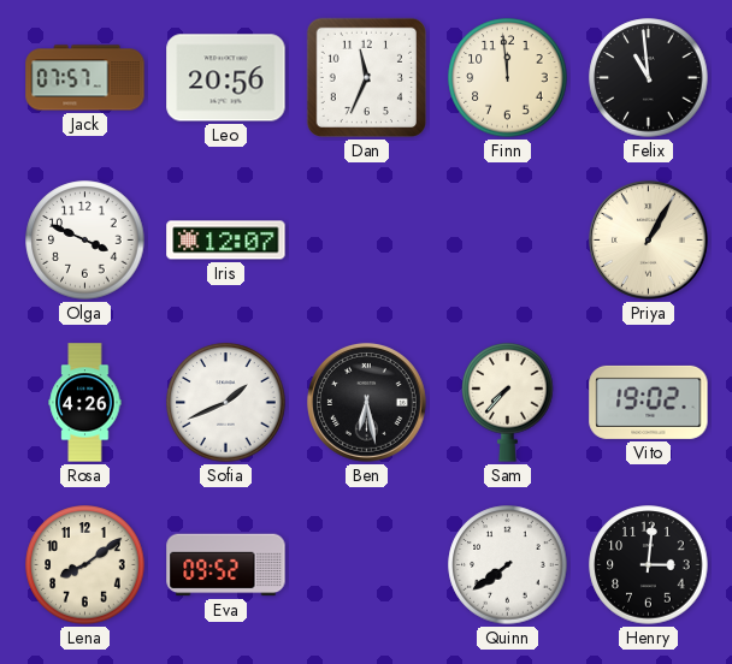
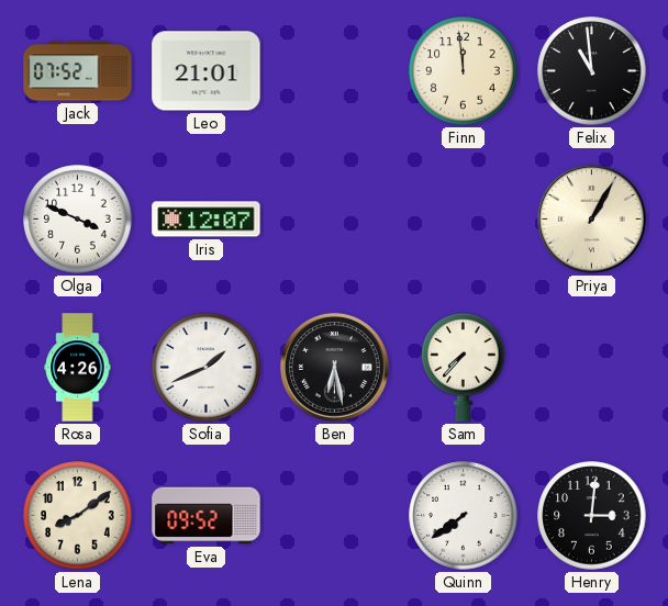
Jack: 07:57 -> 07:52
Leo: 20:56 -> 21:01
Dan: 11:34 -> none
Vito: 19:02 -> none
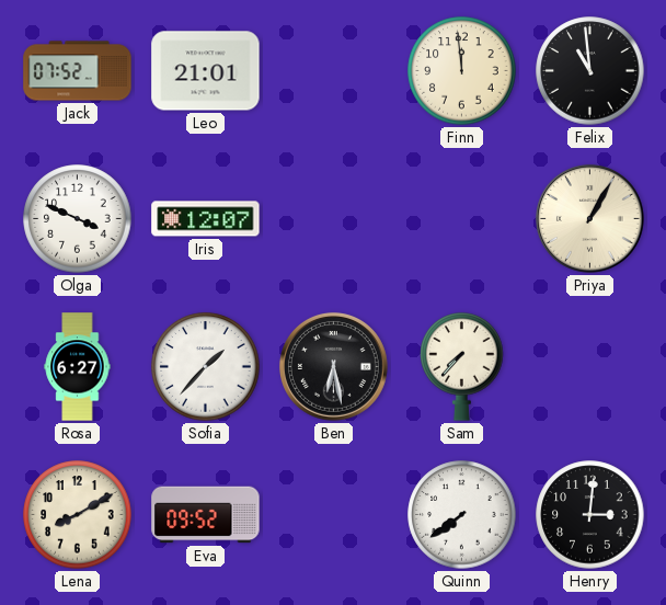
Rosa: 4:26 -> 6:27
Sofia: 1:41 -> 1:37
Lena: 8:09 -> 8:10
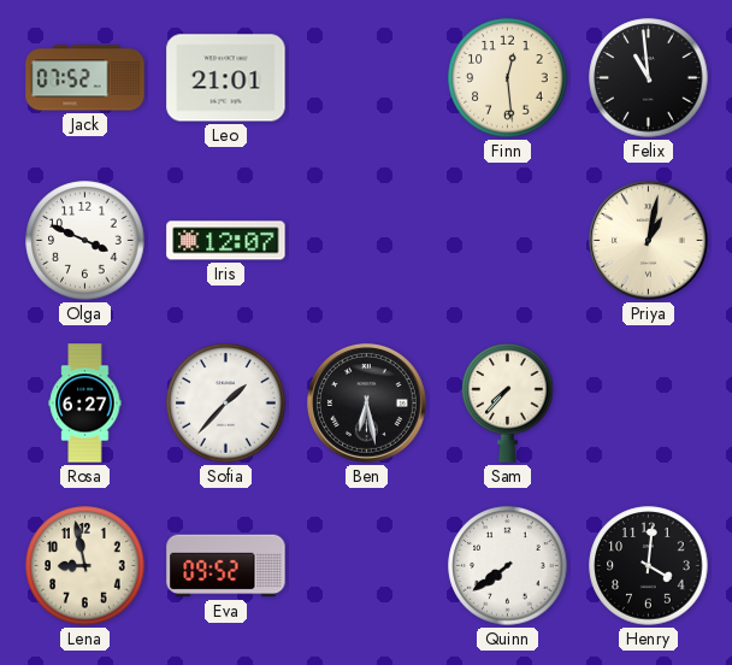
Finn: 11:59 -> 12:29
Priya: 1:05 -> 1:02
Lena: 8:10 -> 8:58
Henry: 3:01 -> 4:01
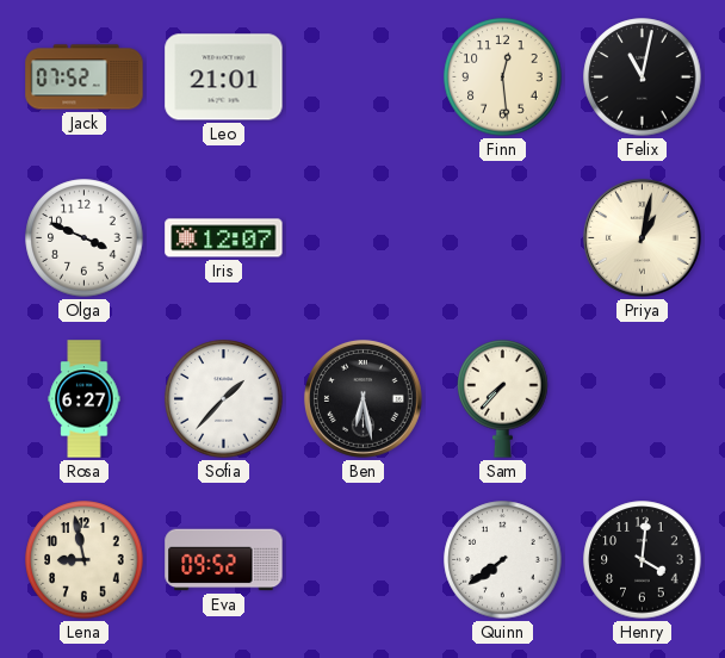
Felix: 10:59 -> 11:02
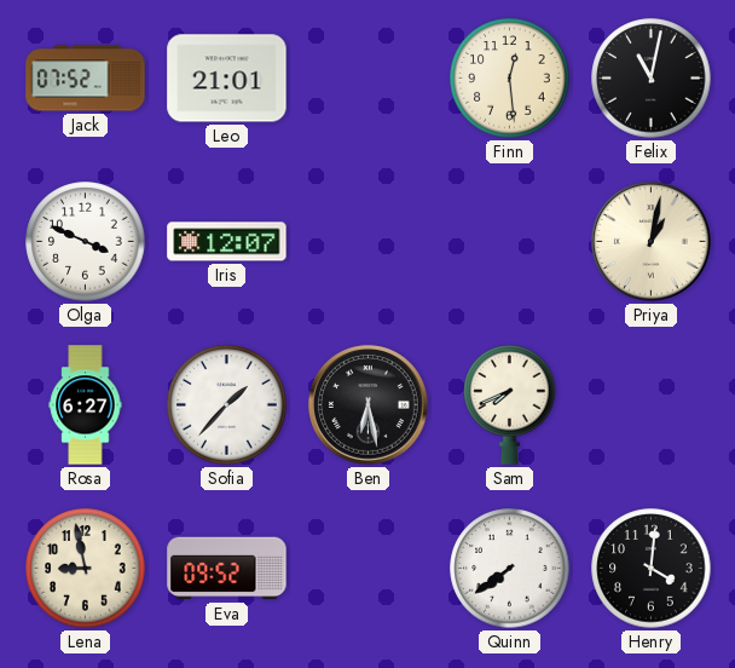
Sam: 7:37 -> 7:41
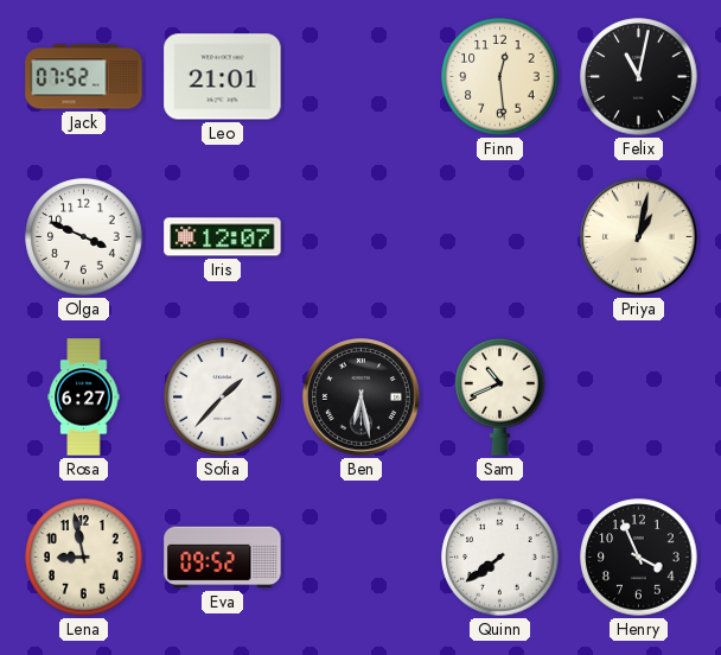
Sam: 7:41 -> 10:41
Henry: 4:01 -> 3:56
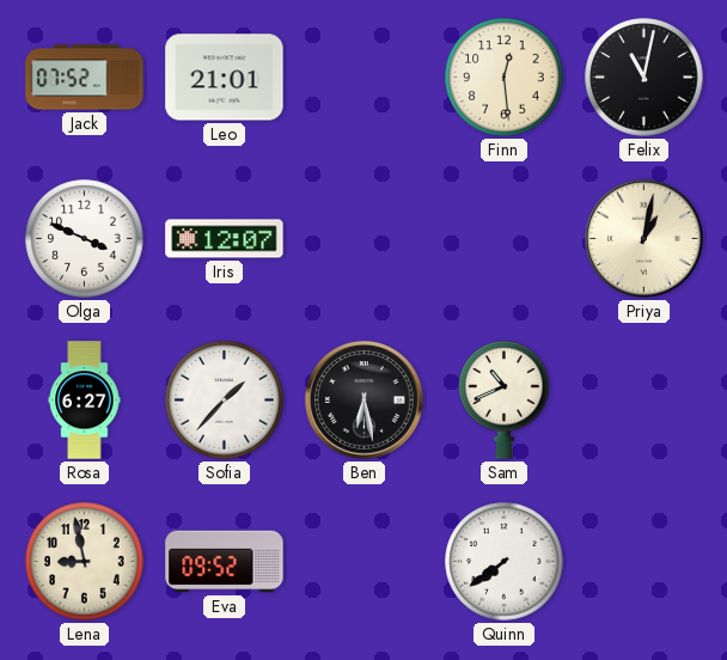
Henry: 3:56 -> none
